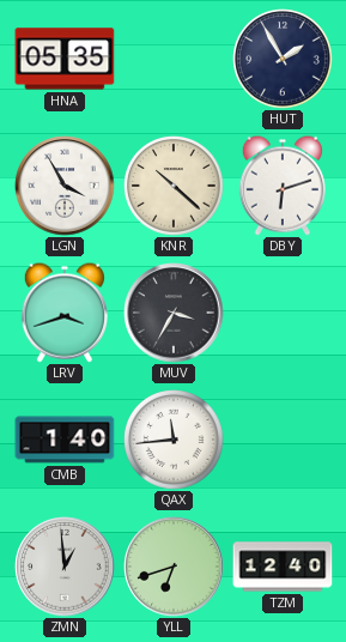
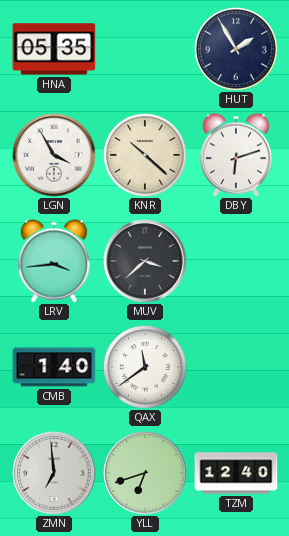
LRV: 3:42 -> 3:44
MUV: 3:35 -> 3:38
QAX: 11:44 -> 11:39
ZMN: 12:59 -> 6:59
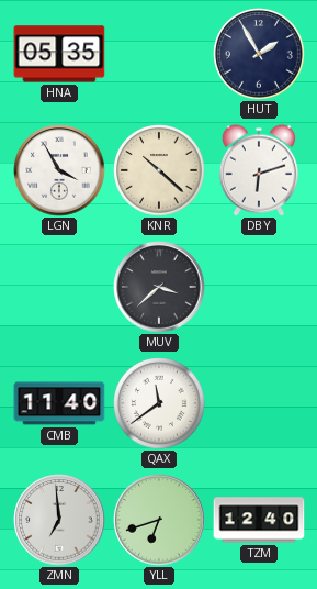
LRV: 3:44 -> none
CMB: 1:40 -> 11:40
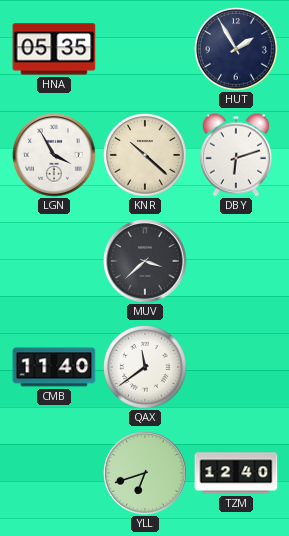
ZMN: 6:59 -> none
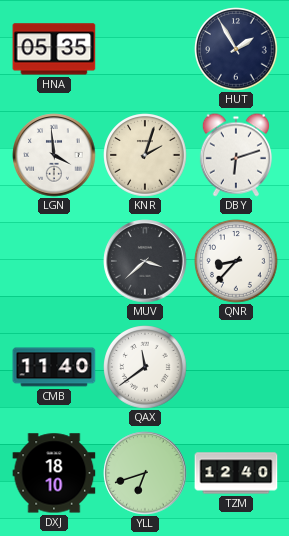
LGN: 3:55 -> 3:59
KNR: 10:22 -> 2:03
QNR: none -> 8:37
DXJ: none -> 18:10
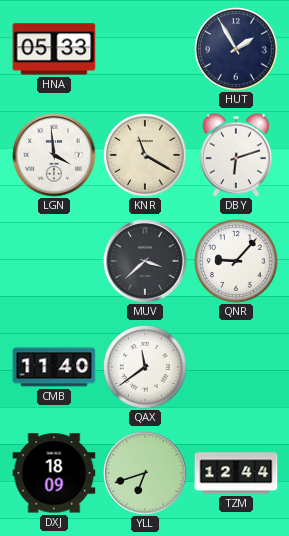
HNA: 05:35 -> 05:33
KNR: 2:03 -> 11:20
QNR: 8:37 -> 9:07
DXJ: 18:10 -> 18:09
TZM: 12:40 -> 12:44
